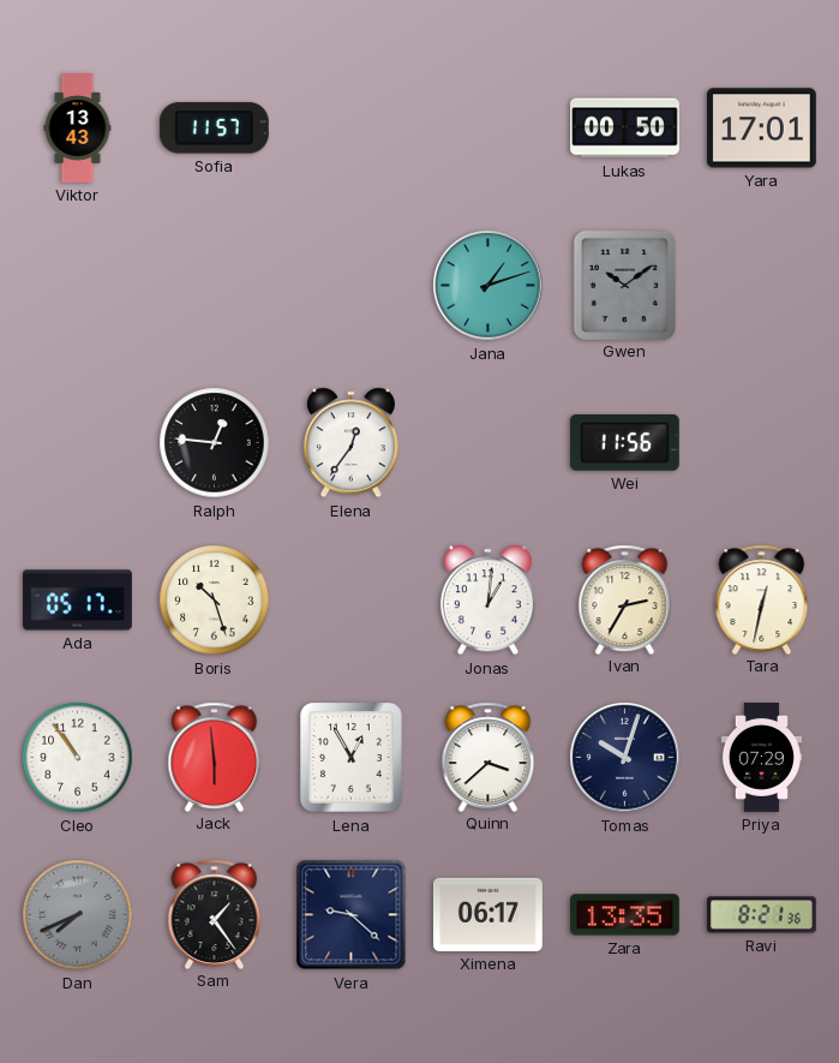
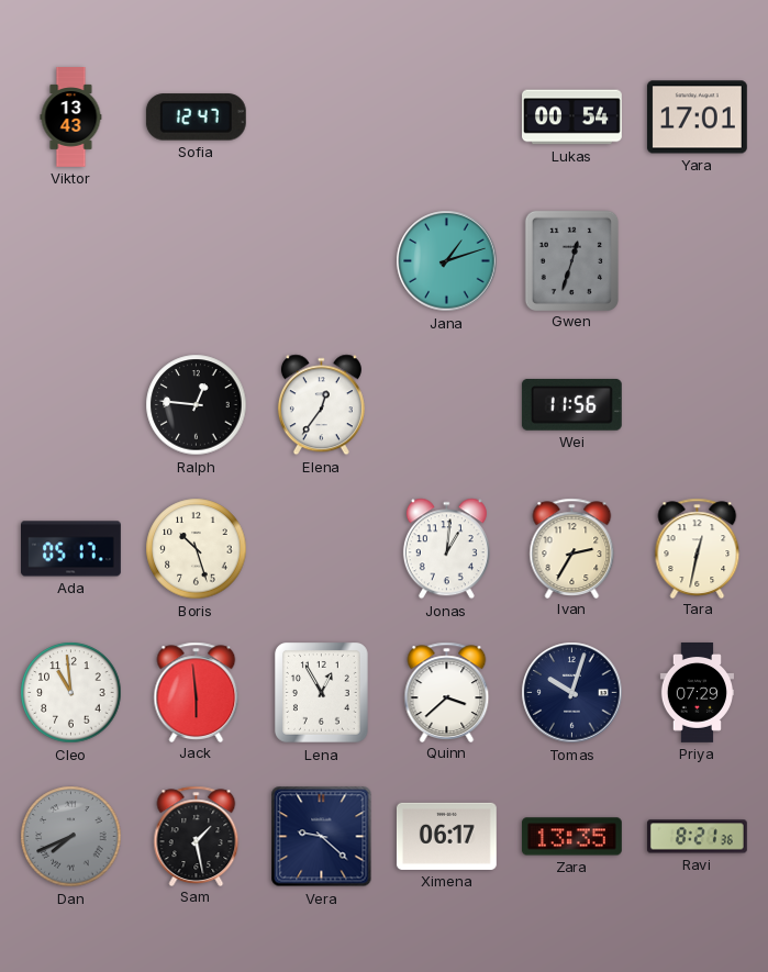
Sofia: 11:57 -> 12:47
Lukas: 00:50 -> 00:54
Gwen: 10:09 -> 12:33
Cleo: 10:54 -> 10:59
Sam: 1:24 -> 1:28
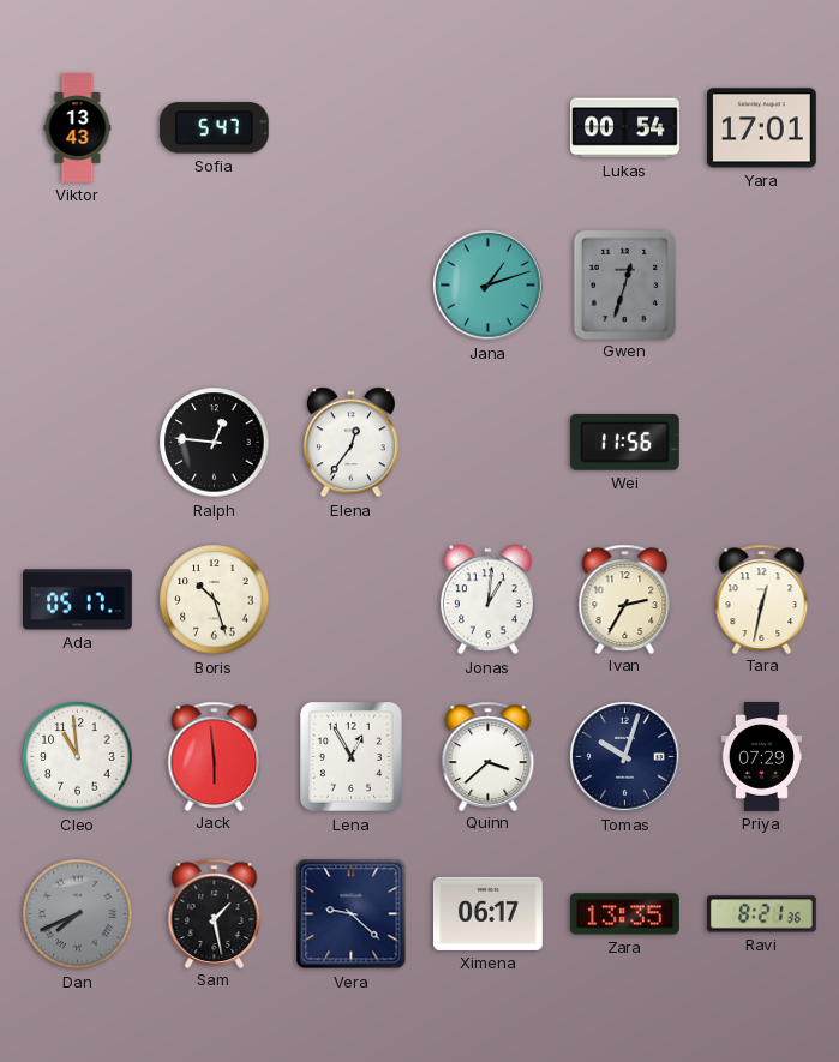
Sofia: 12:47 -> 5:47
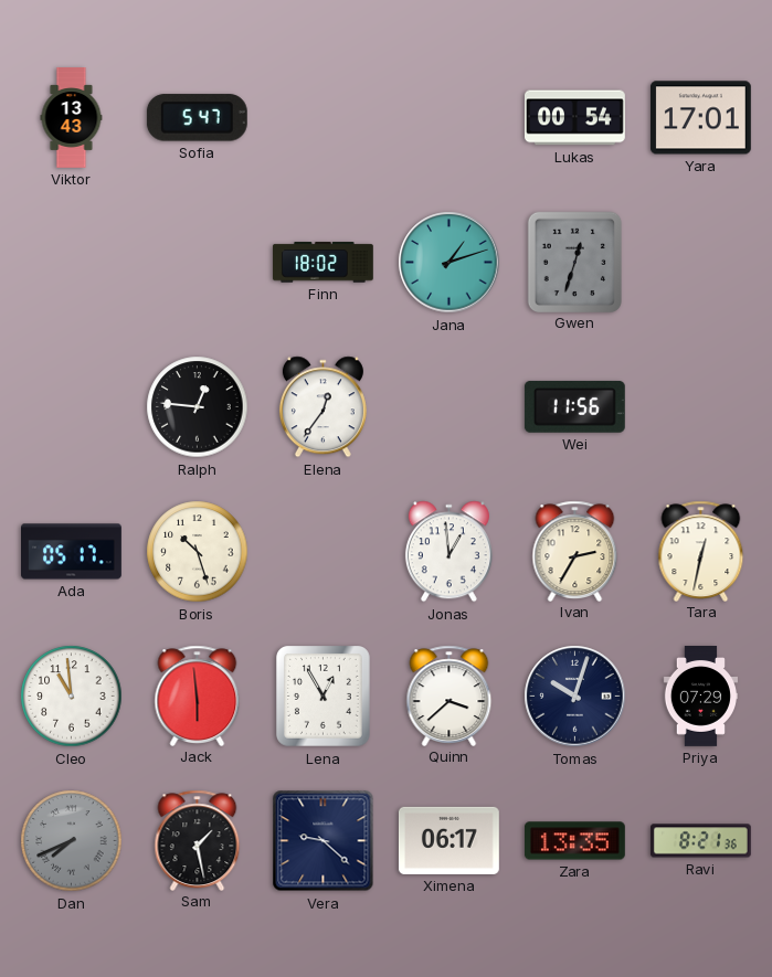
Finn: none -> 18:02
Jonas: 1:01 -> 12:59
